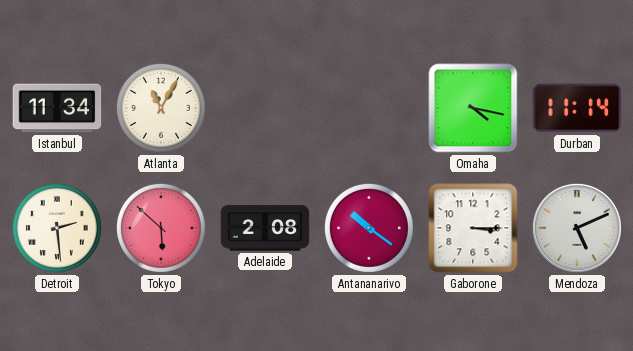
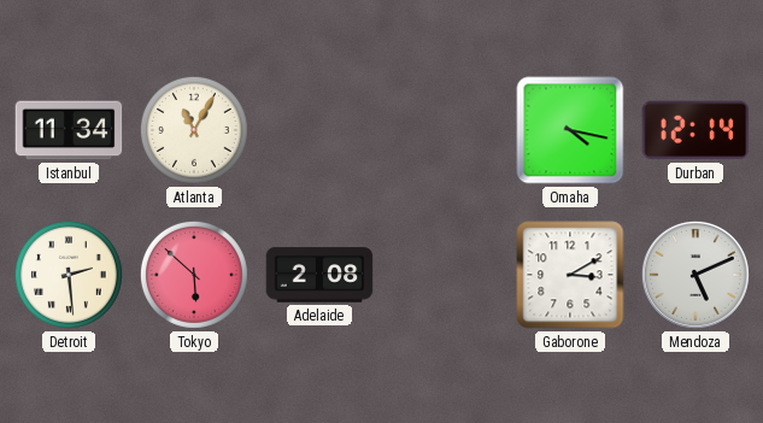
Durban: 11:14 -> 12:14
Antananarivo: 10:21 -> none
Gaborone: 3:15 -> 3:10
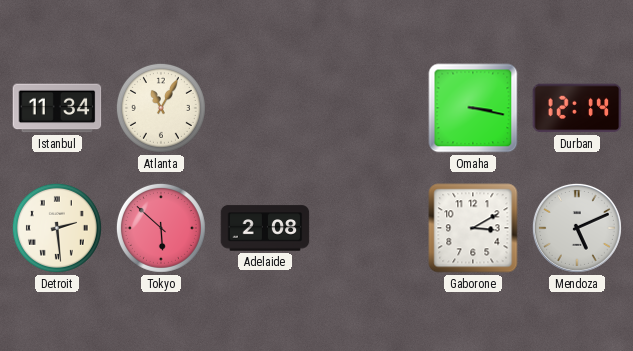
Omaha: 4:17 -> 3:17
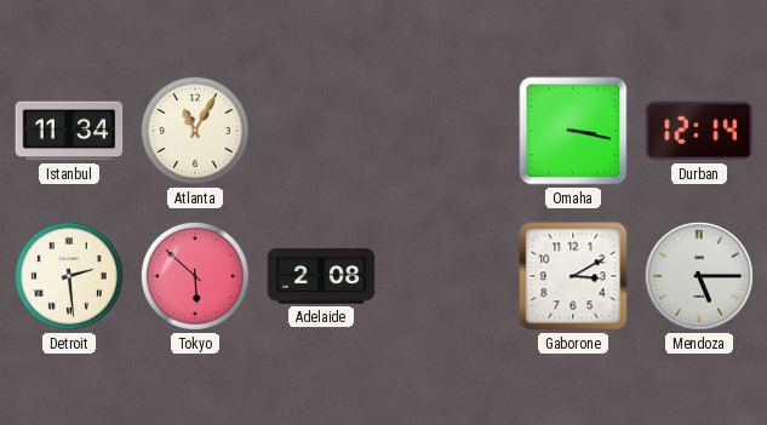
Mendoza: 5:11 -> 5:15
